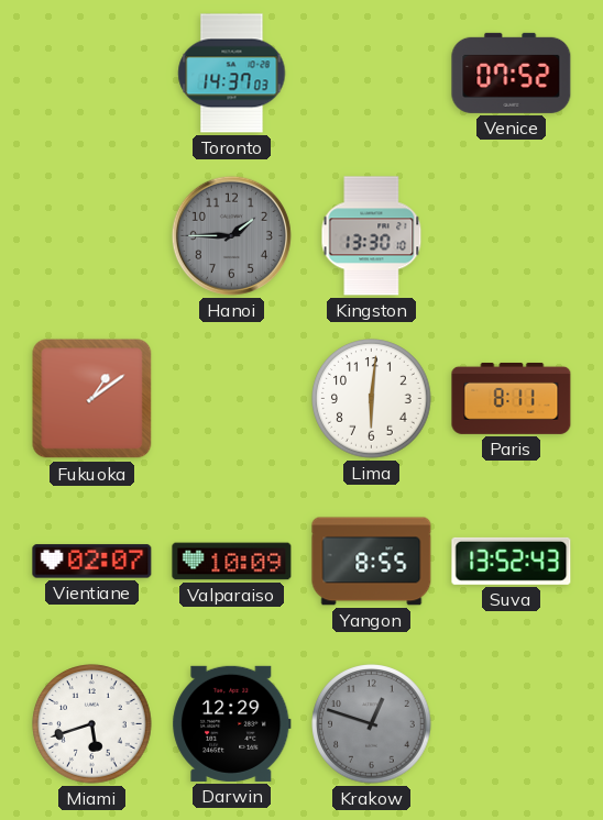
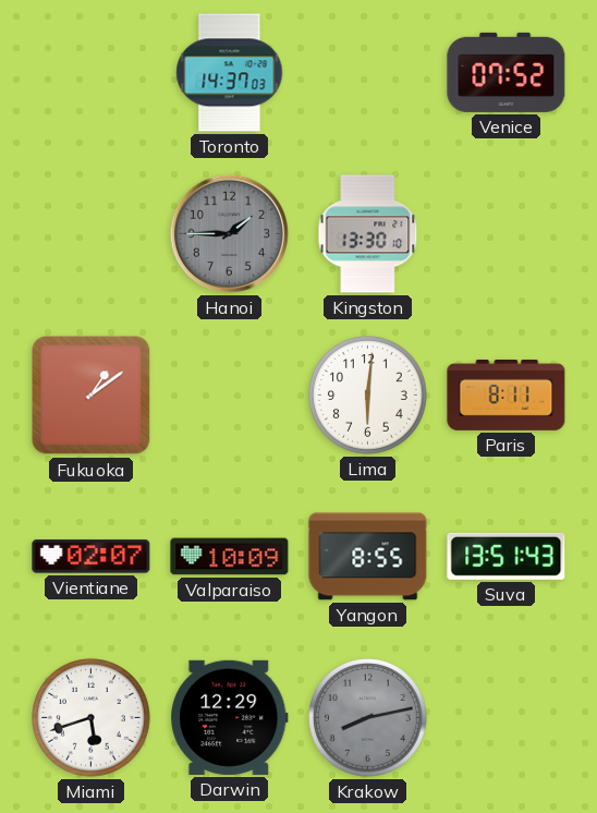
Suva: 13:52 -> 13:51
Krakow: 12:48 -> 8:13
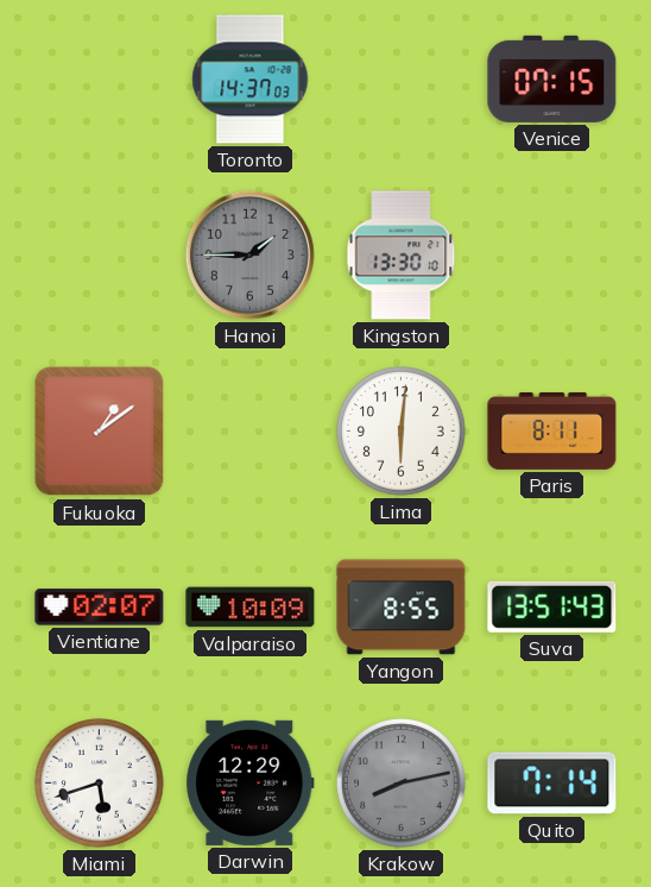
Venice: 07:52 -> 07:15
Quito: none -> 7:14
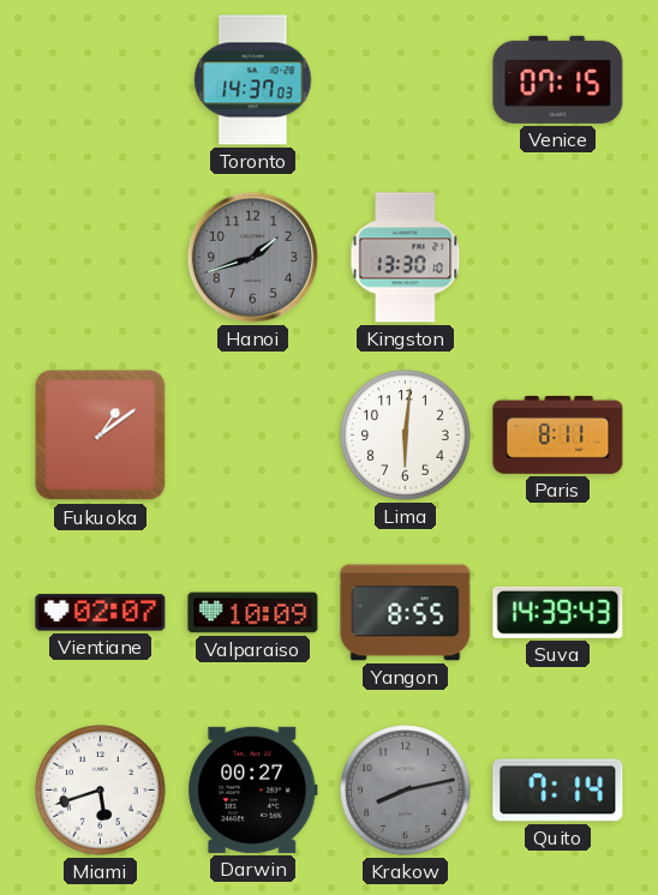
Hanoi: 1:45 -> 1:42
Suva: 13:51 -> 14:39
Darwin: 12:29 -> 00:27
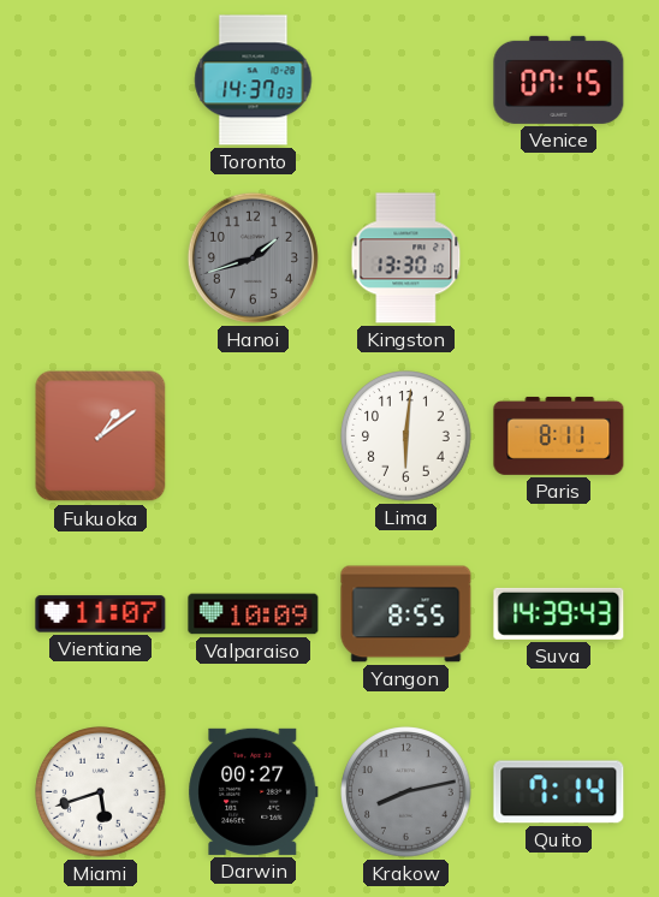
Vientiane: 02:07 -> 11:07
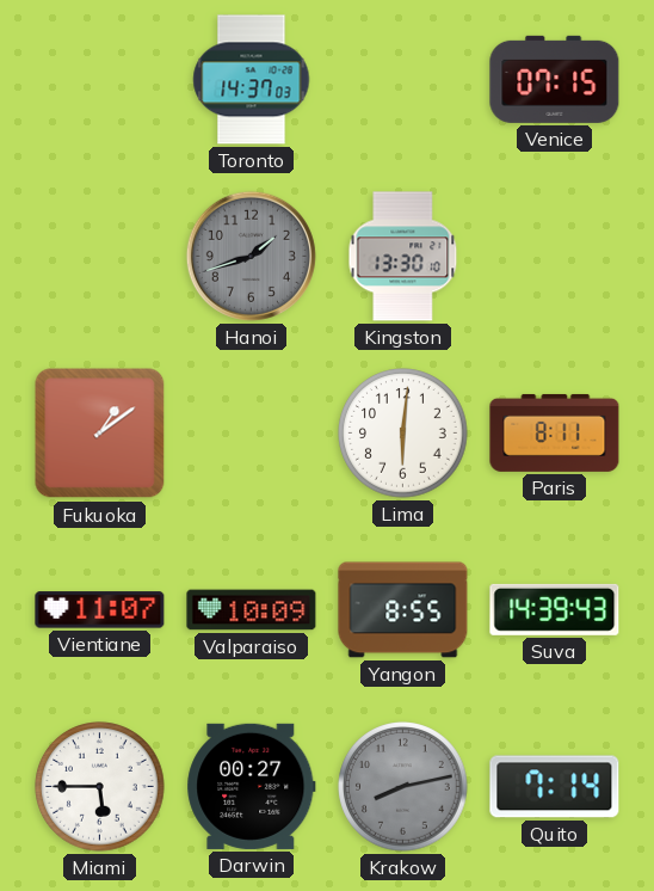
Miami: 5:42 -> 5:45
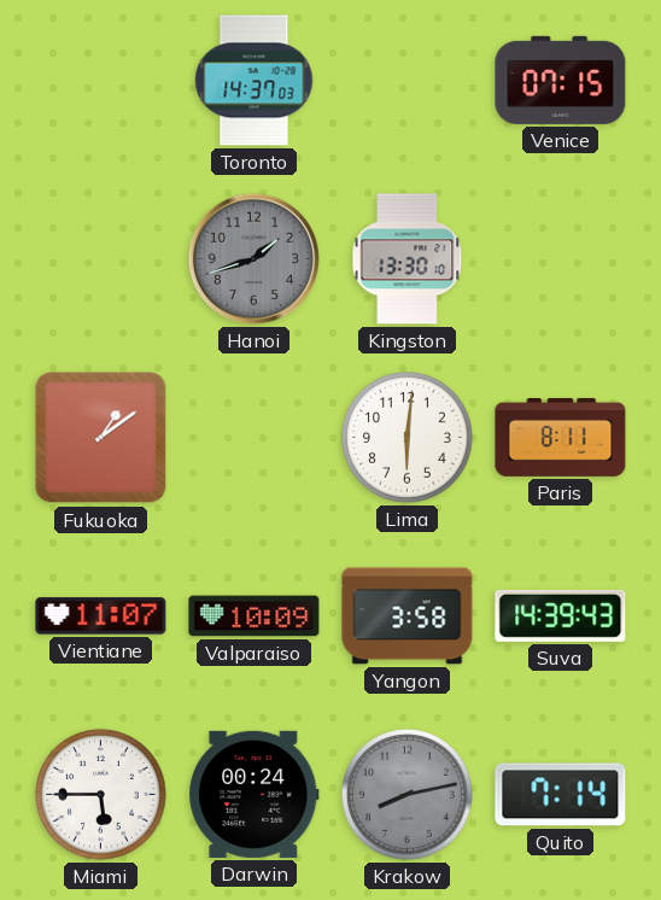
Yangon: 8:55 -> 3:58
Darwin: 00:27 -> 00:24
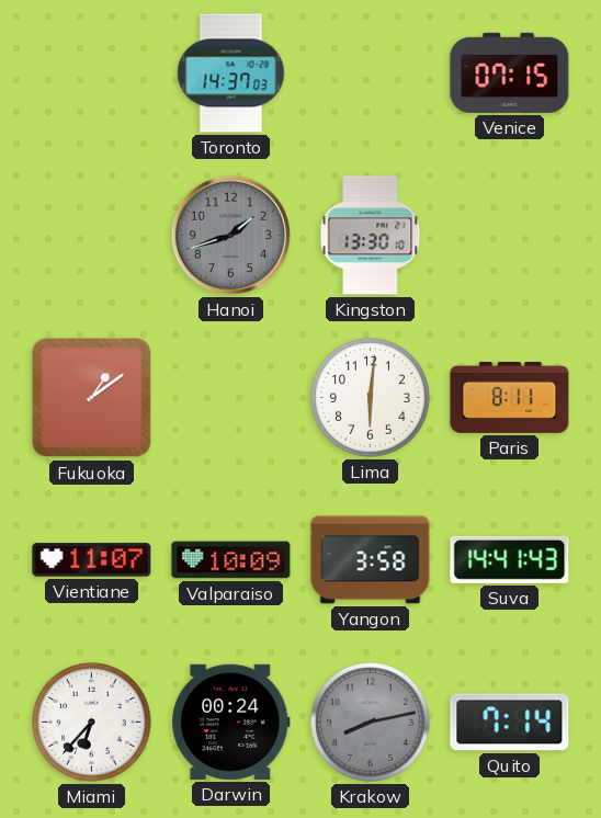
Suva: 14:39 -> 14:41
Miami: 5:45 -> 6:37
